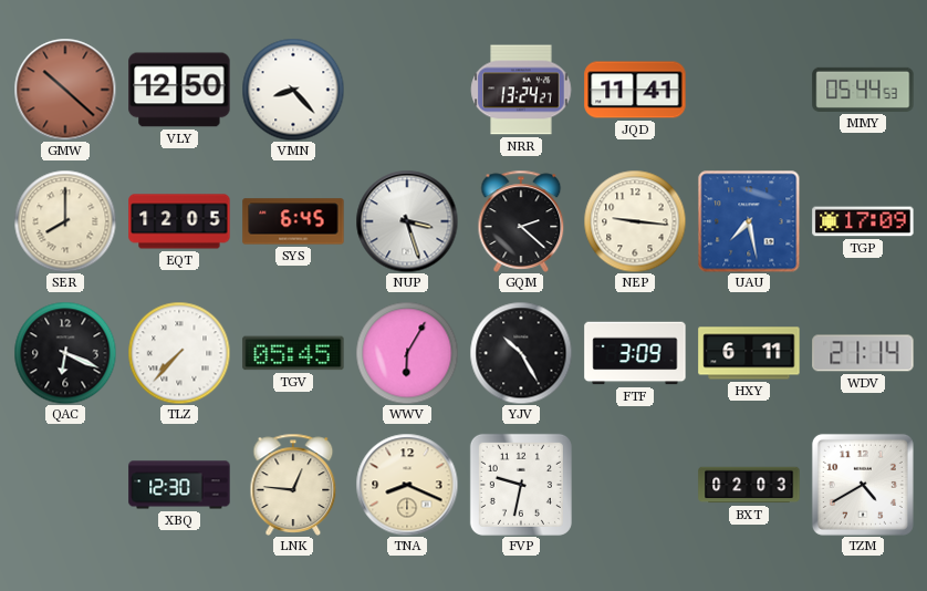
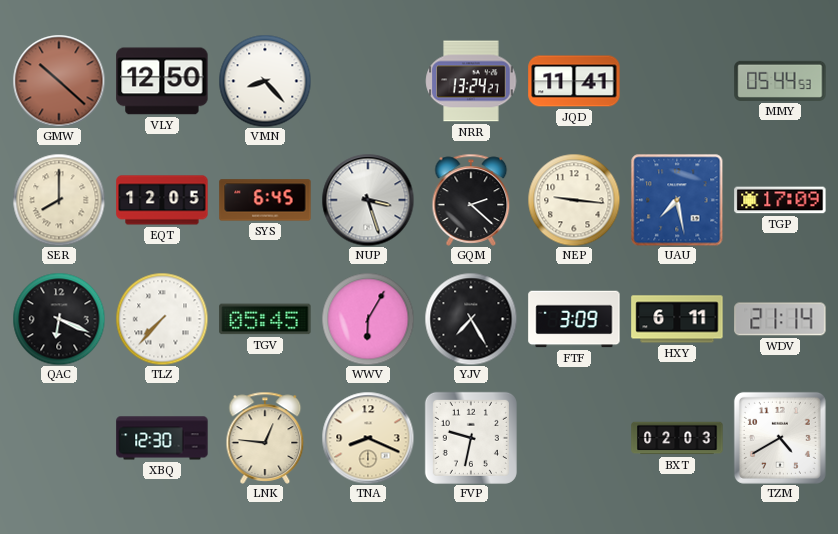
YJV: 10:25 -> 7:25
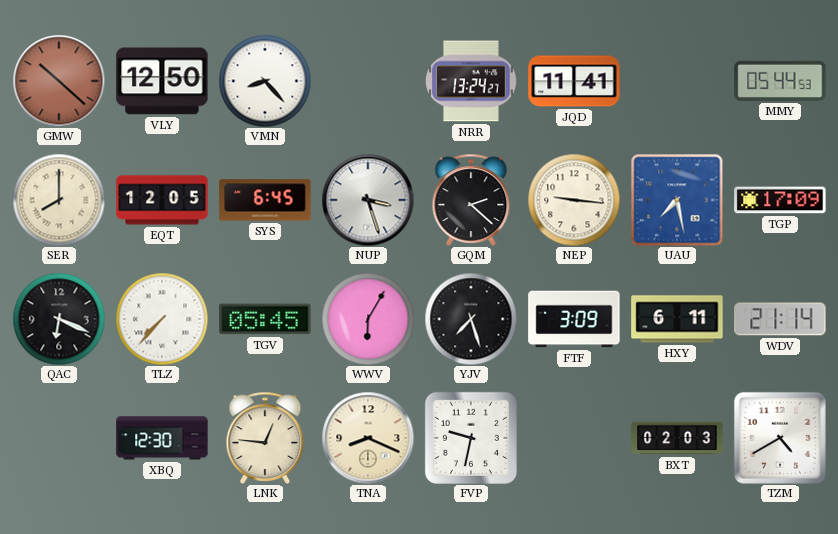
YJV: 7:25 -> 7:27
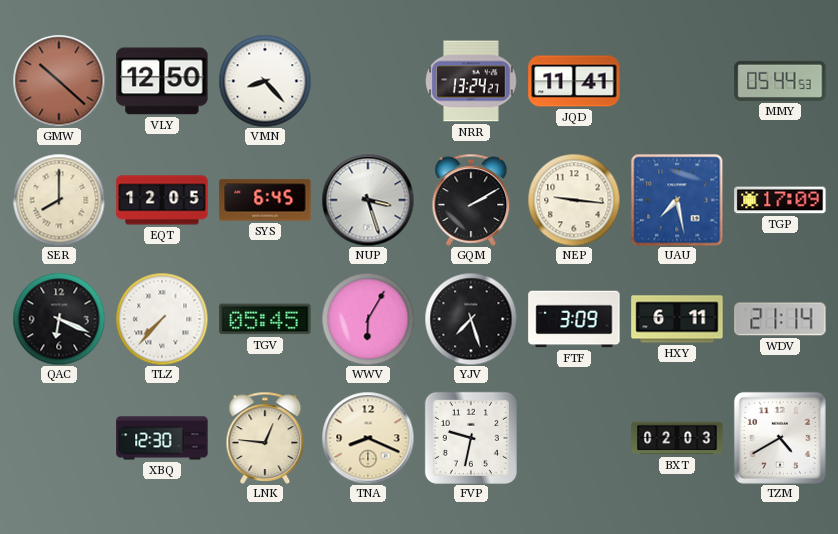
GQM: 2:22 -> 2:10
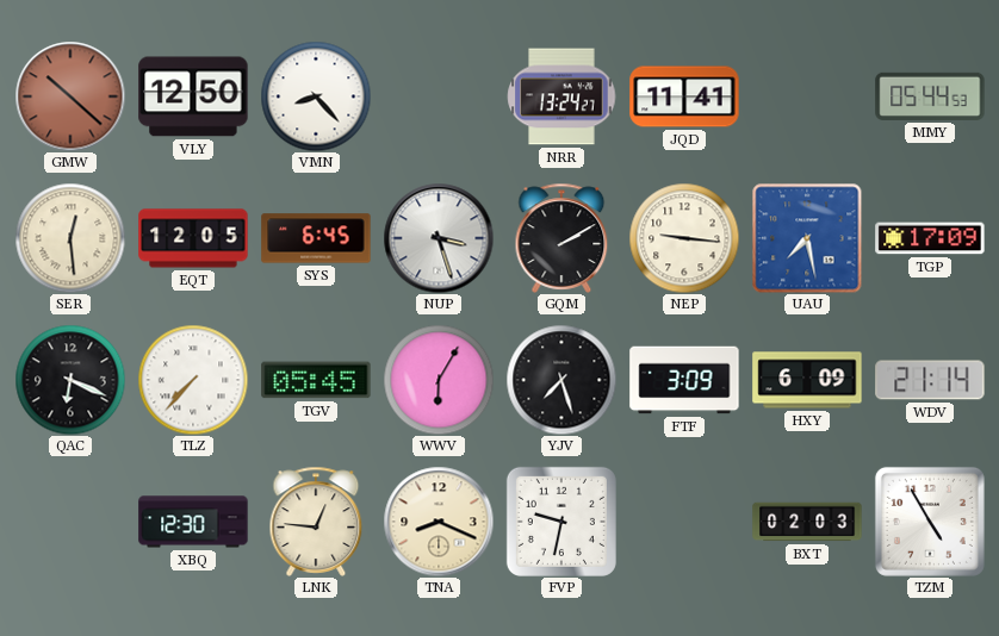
SER: 8:00 -> 12:29
HXY: 6:11 -> 6:09
TZM: 4:40 -> 4:55
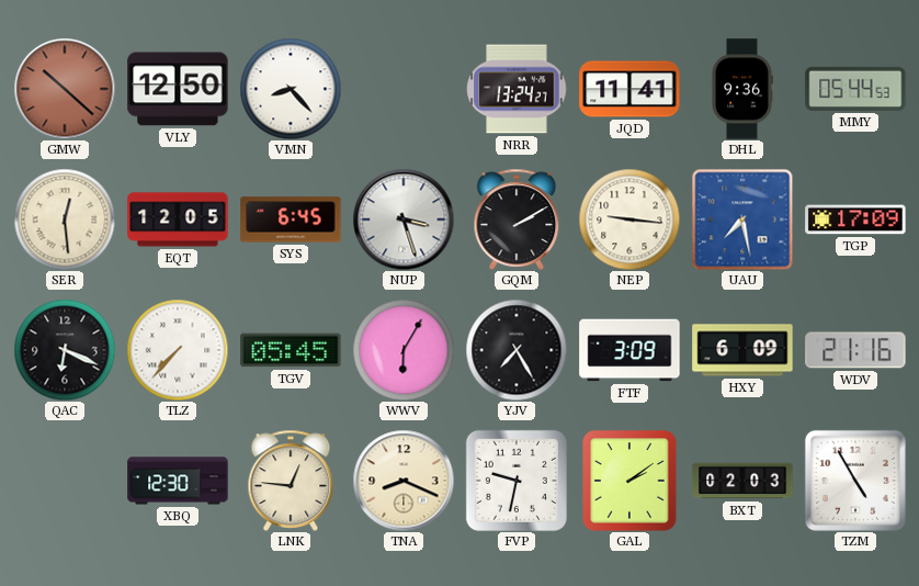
DHL: none -> 9:36
YJV: 7:27 -> 7:25
WDV: 21:14 -> 21:16
GAL: none -> 2:09
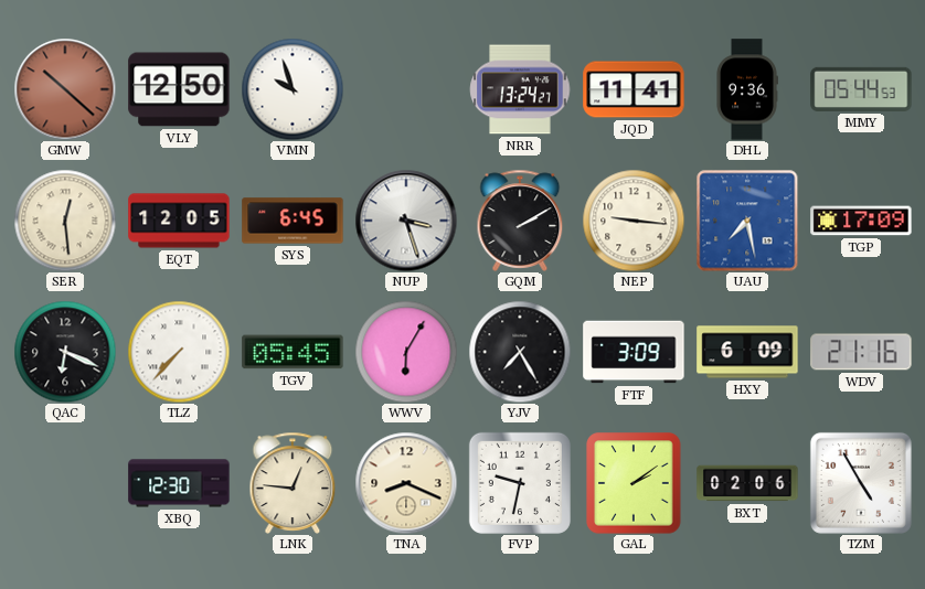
VMN: 8:23 -> 9:57
BXT: 02:03 -> 02:06
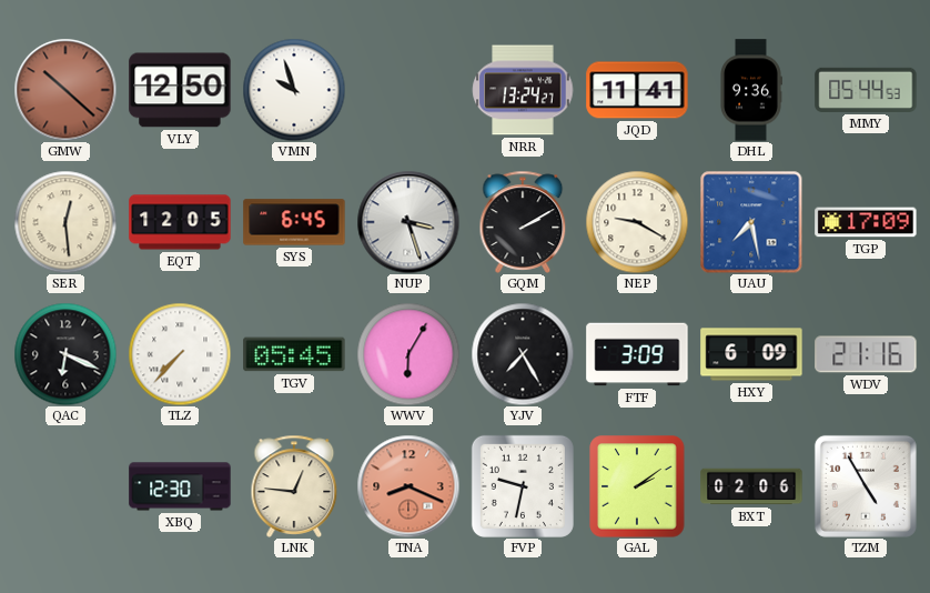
NEP: 9:16 -> 9:20
TNA dial: cream -> salmon
